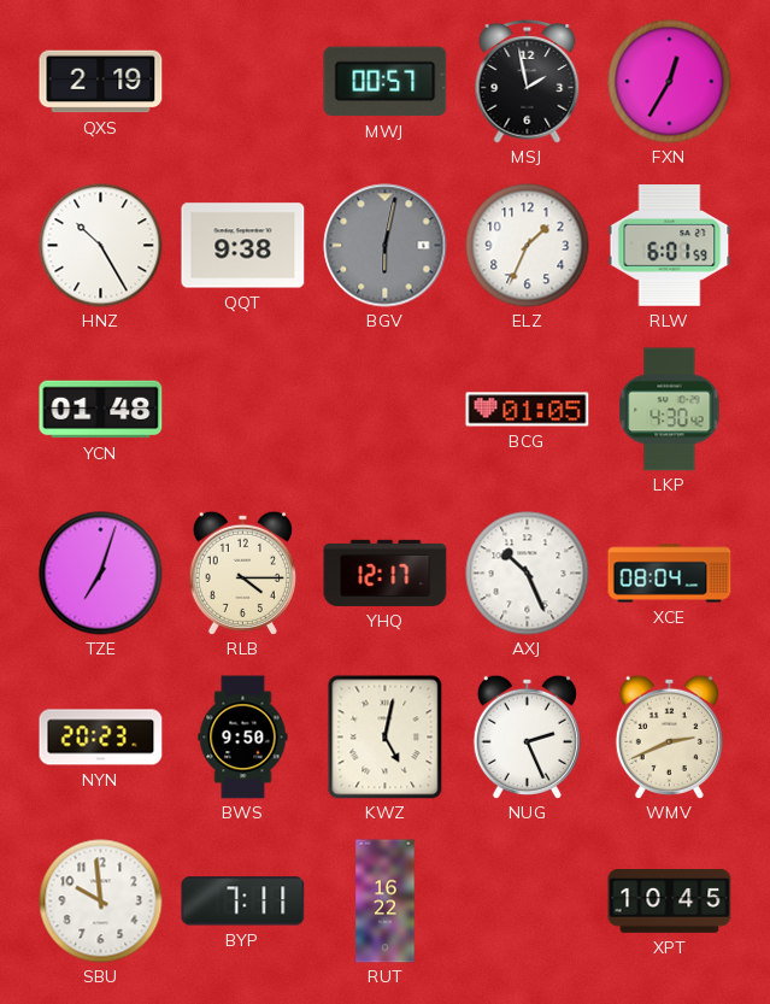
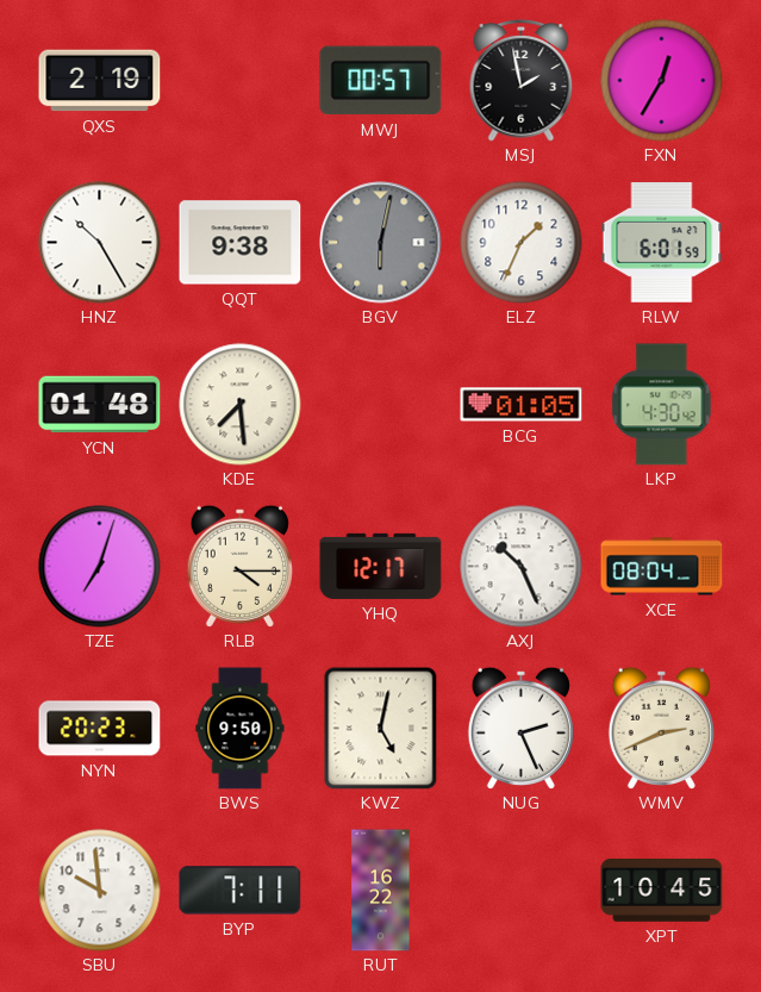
KDE: none -> 7:29
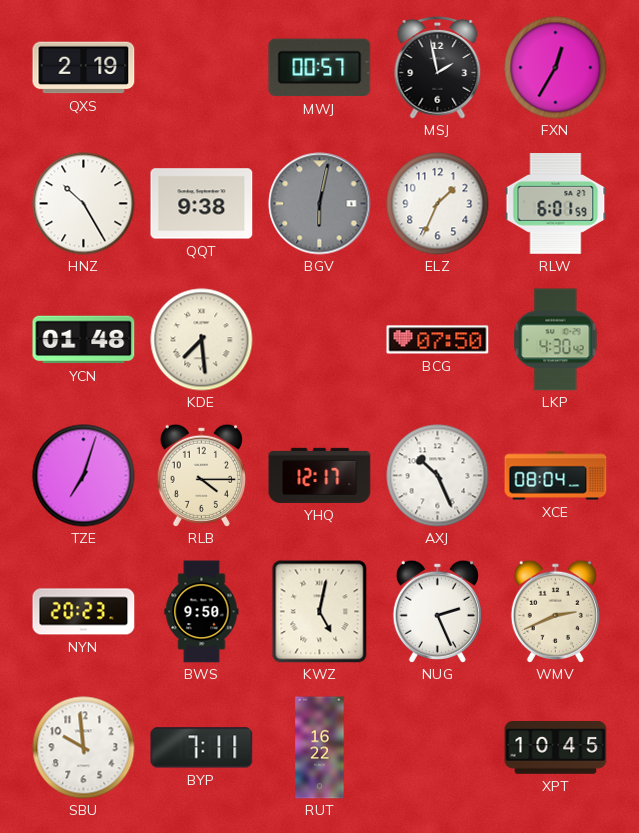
BCG: 01:05 -> 07:50
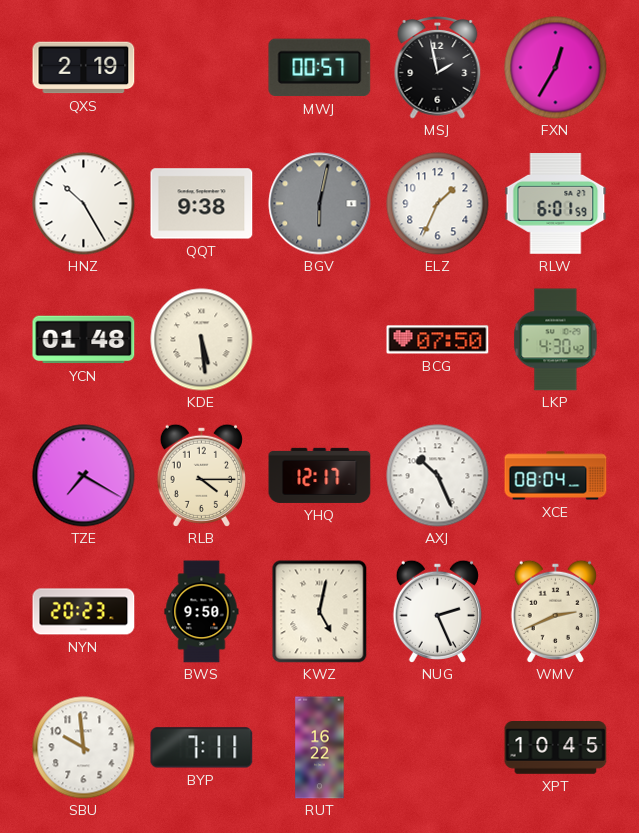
KDE: 7:29 -> 5:29
TZE: 7:03 -> 7:20
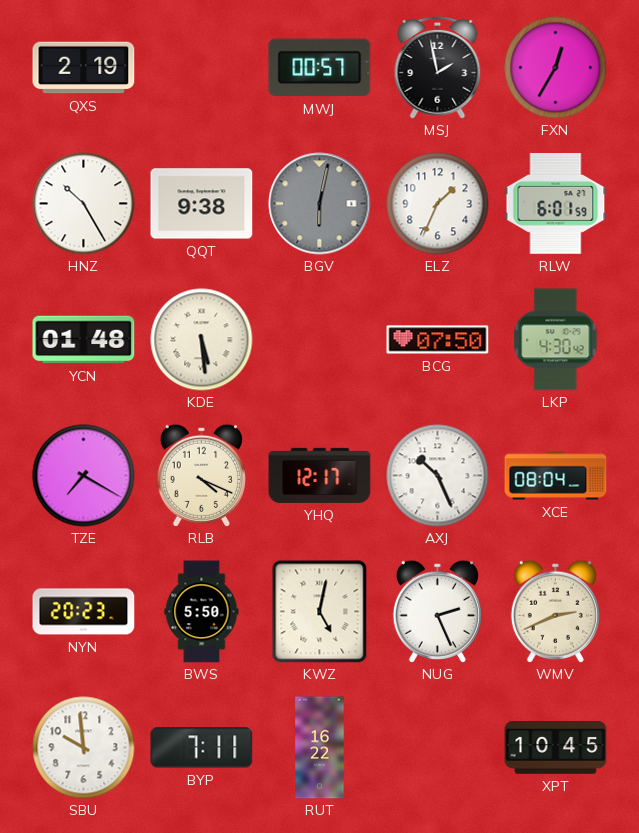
RLB: 4:15 -> 4:19
BWS: 9:50 -> 5:50
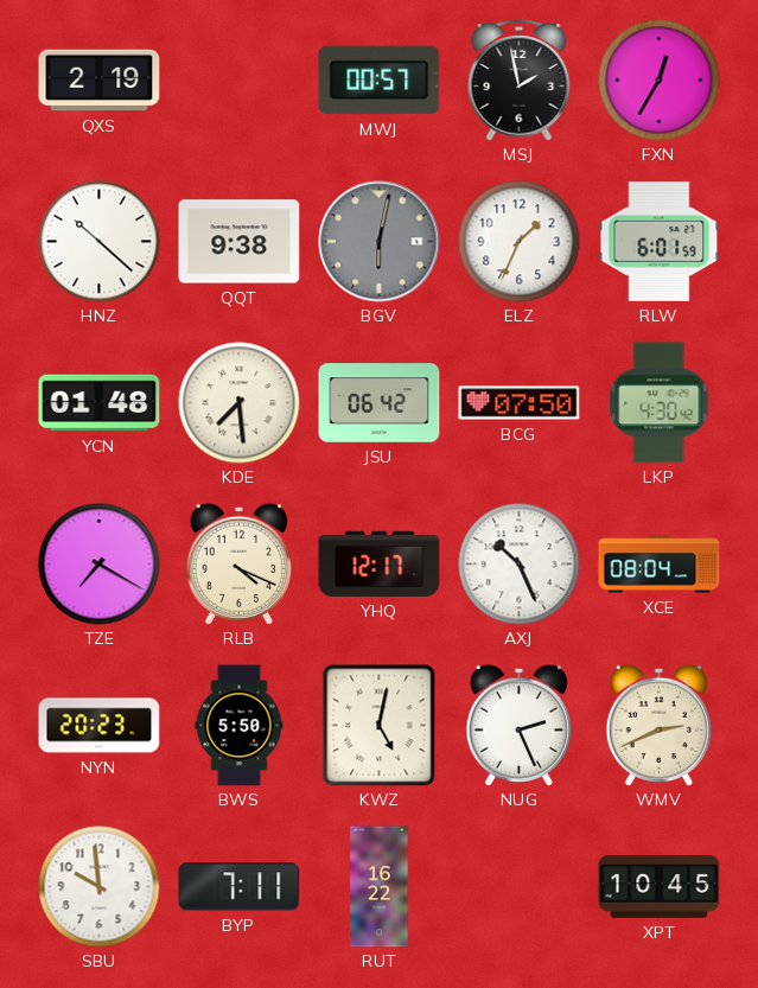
HNZ: 10:25 -> 10:22
KDE: 5:29 -> 7:29
JSU: none -> 06:42
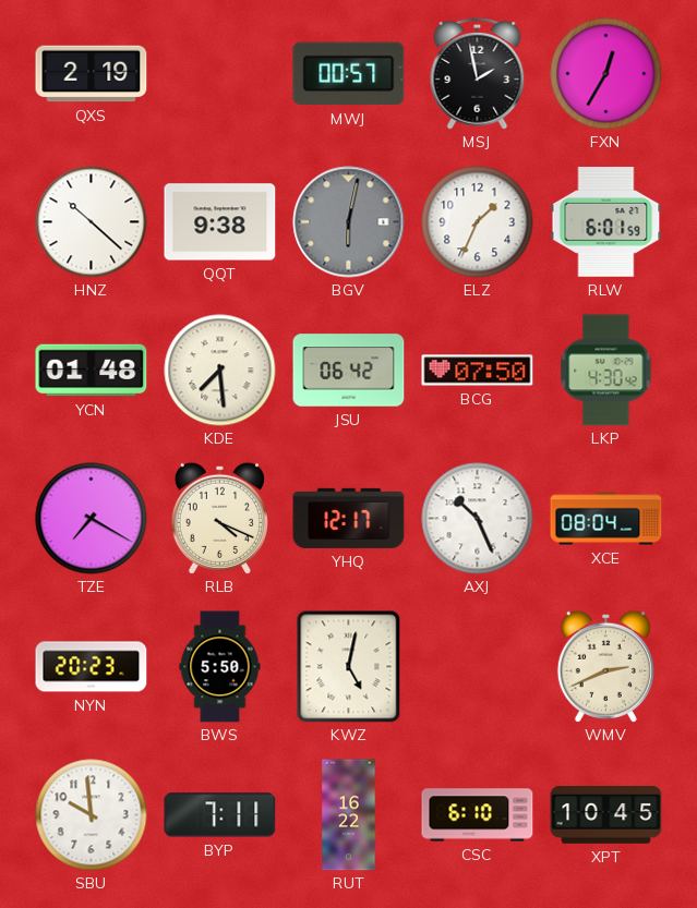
NUG: 2:26 -> none
CSC: none -> 6:10
